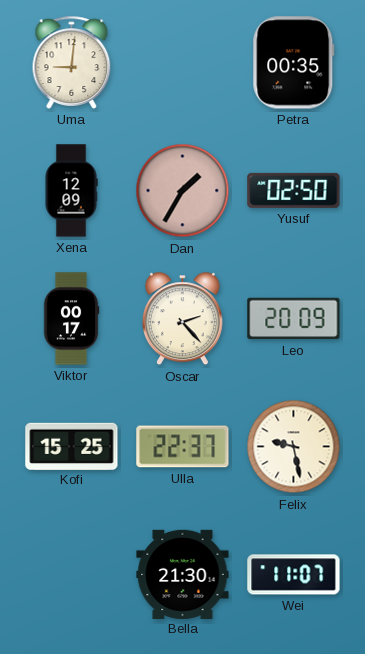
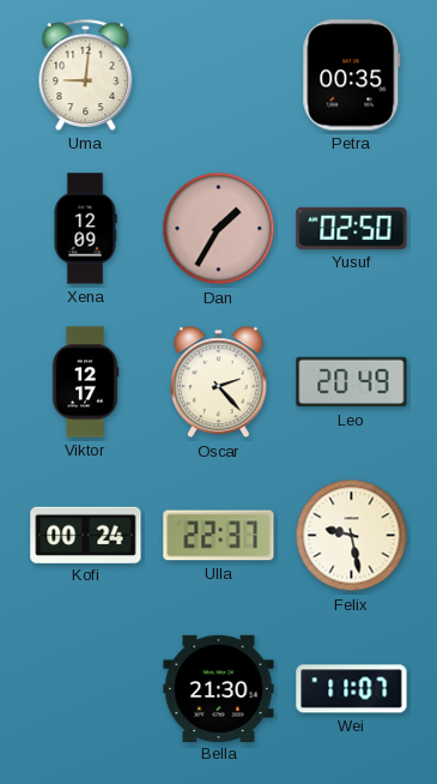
Viktor: 00:17 -> 12:17
Leo: 20:09 -> 20:49
Kofi: 15:25 -> 00:24
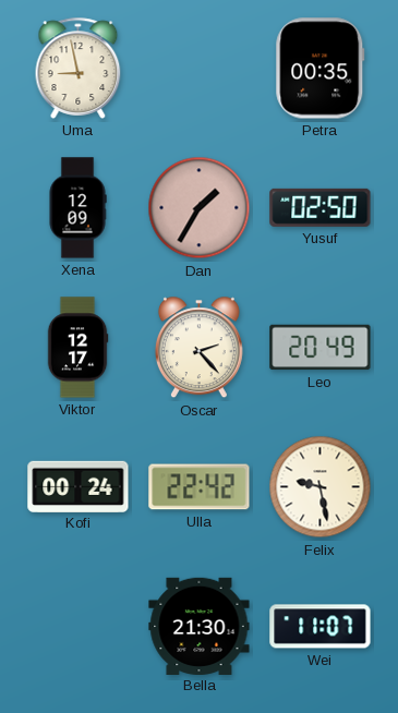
Uma: 9:01 -> 8:58
Ulla: 22:37 -> 22:42
